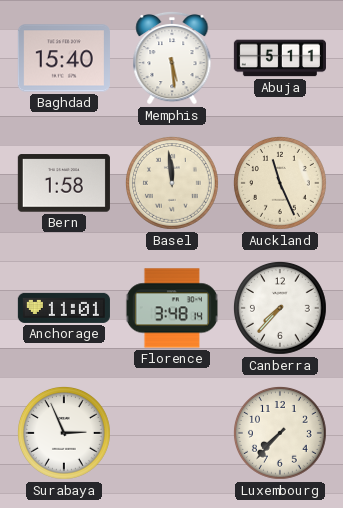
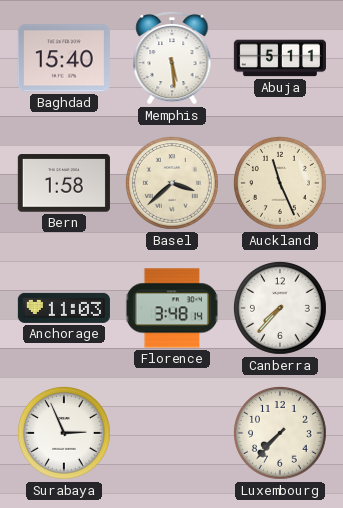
Basel: 11:59 -> 3:38
Anchorage: 11:01 -> 11:03
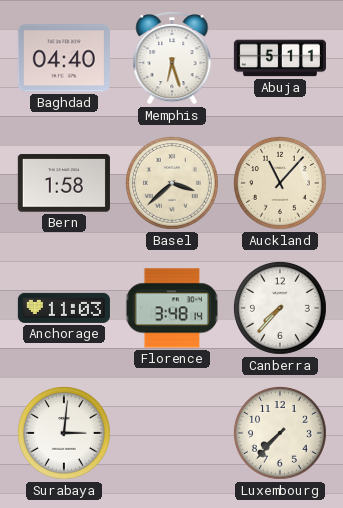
Baghdad: 15:40 -> 04:40
Memphis: 5:29 -> 6:27
Auckland: 11:26 -> 11:07
Surabaya: 2:56 -> 3:01
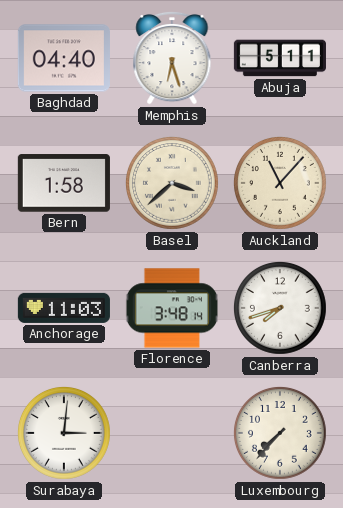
Canberra: 7:37 -> 7:42
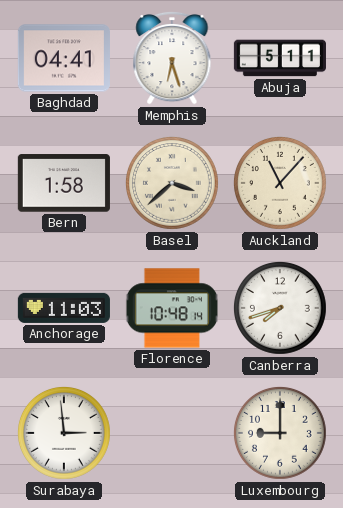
Baghdad: 04:40 -> 04:41
Florence: 3:48 -> 10:48
Surabaya: 3:01 -> 2:59
Luxembourg: 7:37 -> 9:00
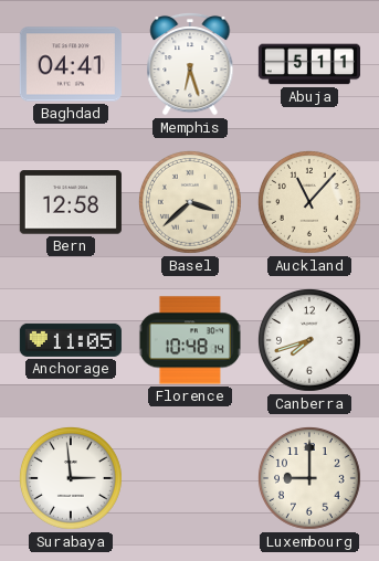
Bern: 1:58 -> 12:58
Anchorage: 11:03 -> 11:05
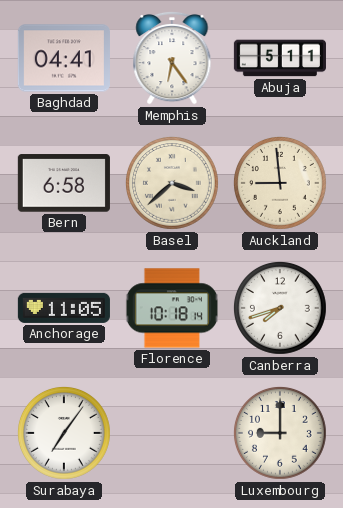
Memphis: 6:27 -> 6:24
Bern: 12:58 -> 6:58
Auckland: 11:07 -> 8:59
Florence: 10:48 -> 10:18
Surabaya: 2:59 -> 7:06
